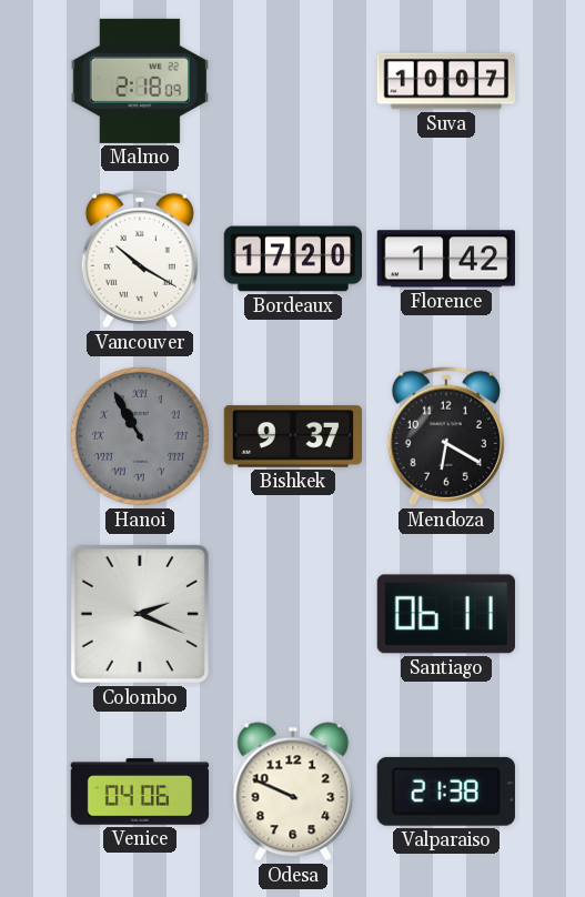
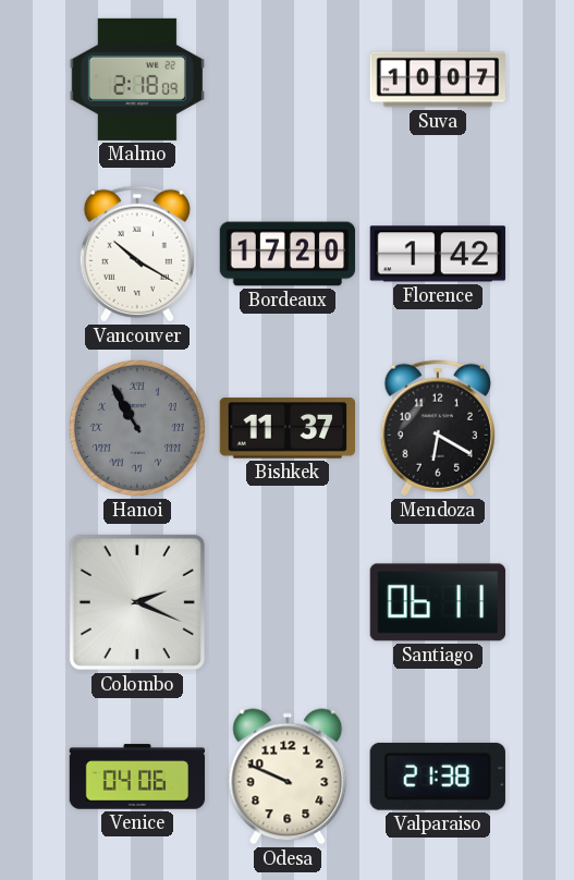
Bishkek: 9:37 -> 11:37
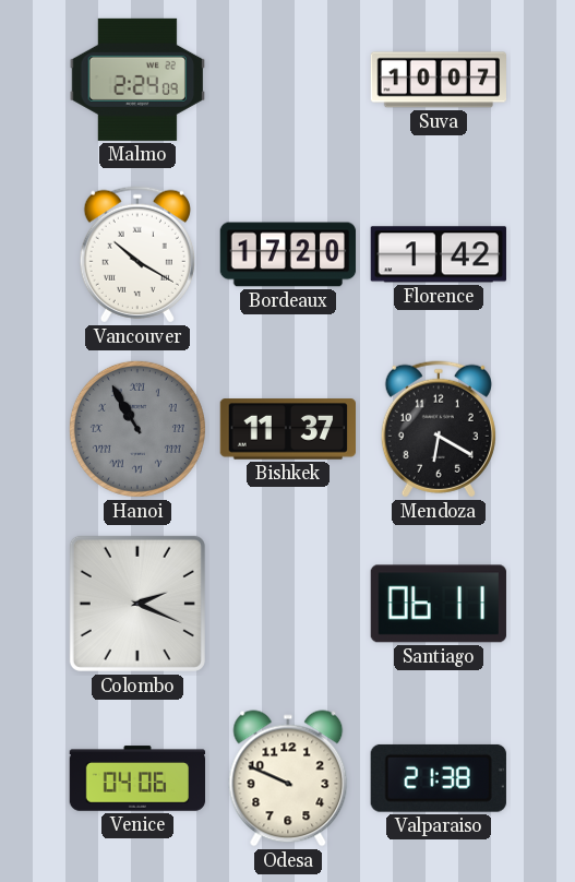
Malmo: 2:18 -> 2:24
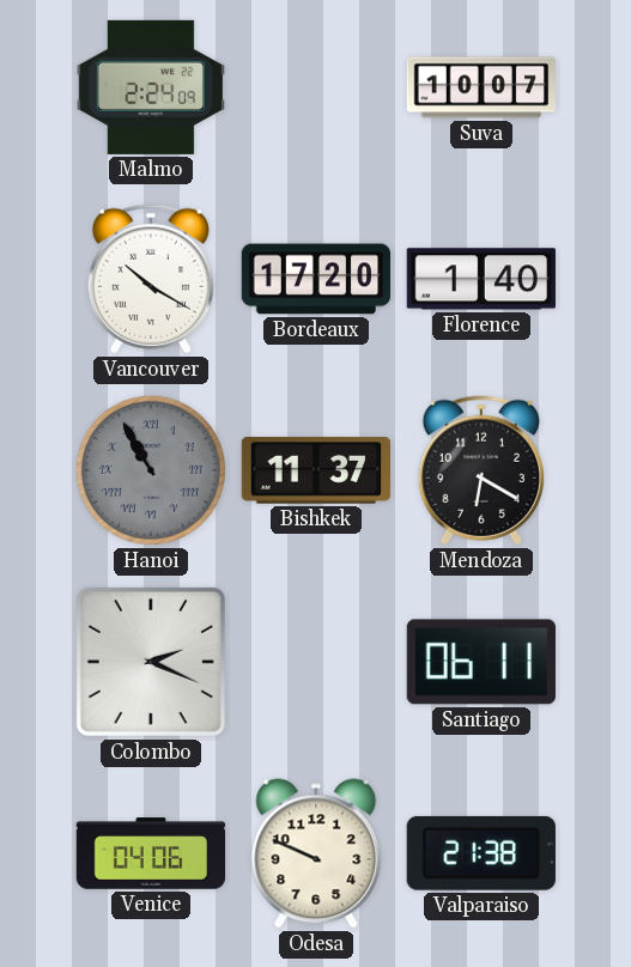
Florence: 1:42 -> 1:40
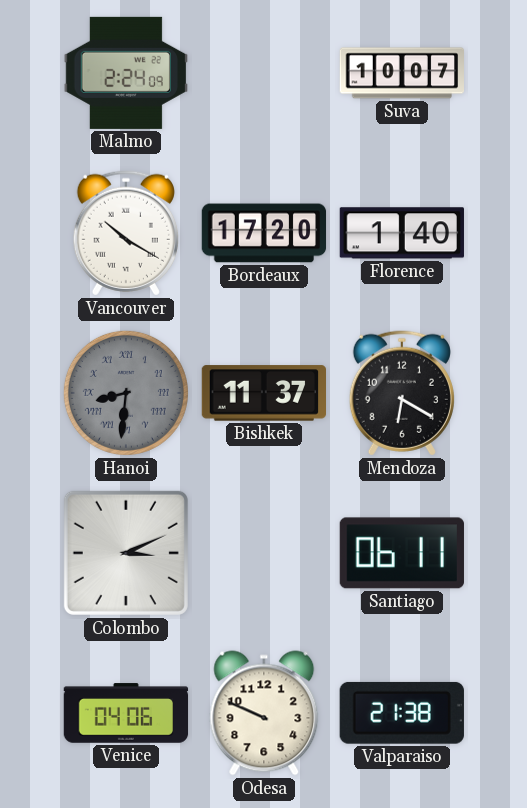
Hanoi: 10:55 -> 8:31
Colombo: 2:19 -> 3:11
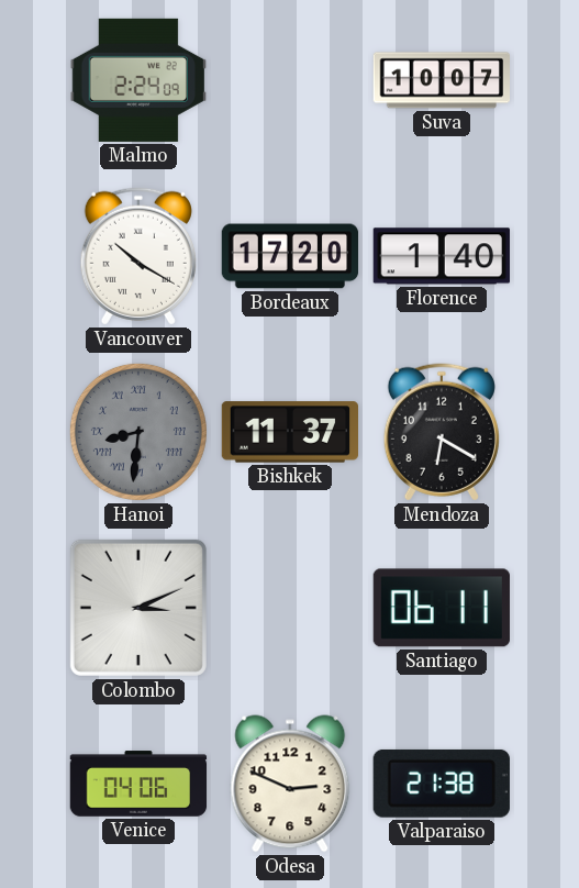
Odesa: 9:49 -> 2:49
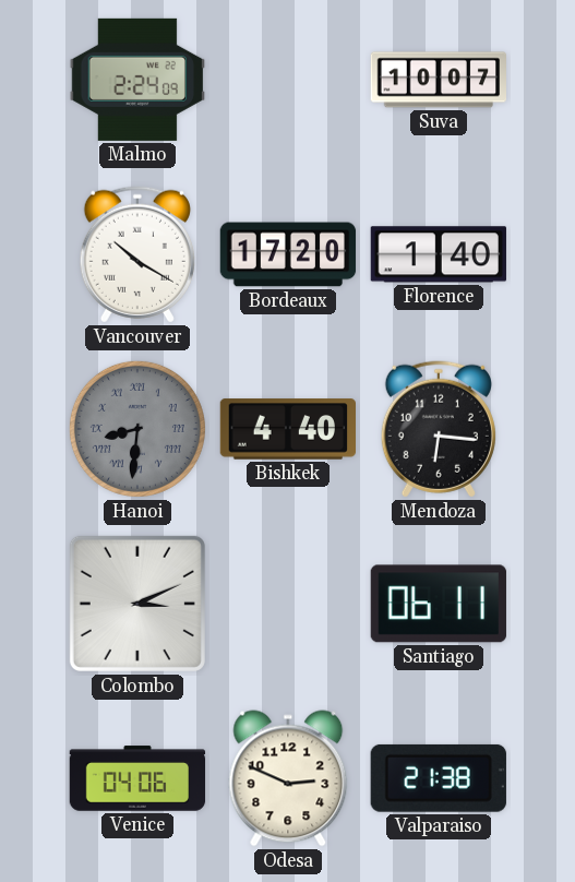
Bishkek: 11:37 -> 4:40
Mendoza: 6:20 -> 6:16
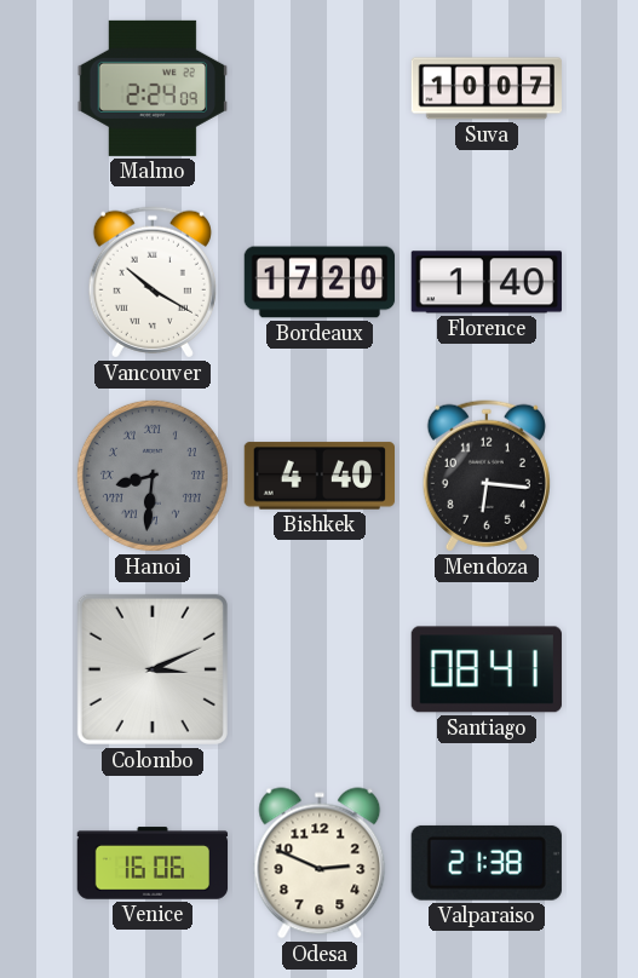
Santiago: 06:11 -> 08:41
Venice: 04:06 -> 16:06
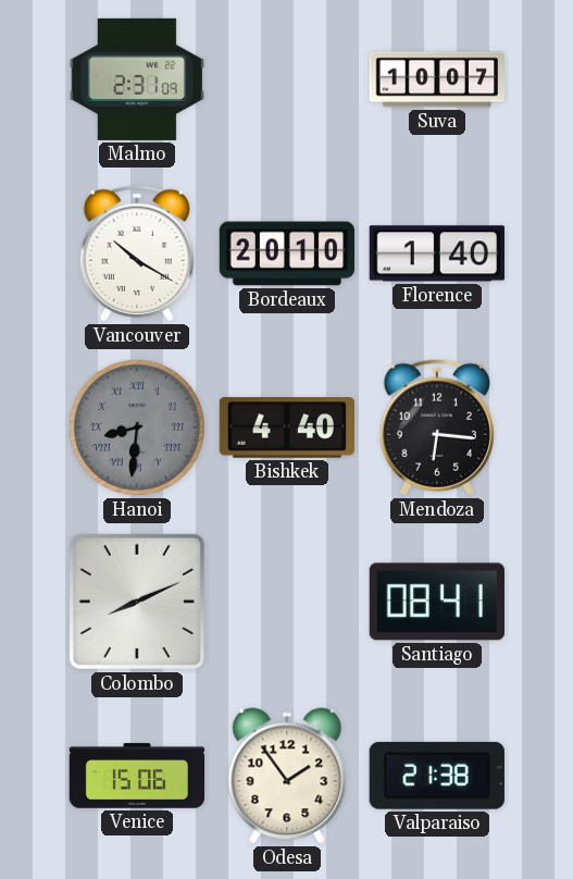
Malmo: 2:24 -> 2:31
Bordeaux: 17:20 -> 20:10
Colombo: 3:11 -> 8:11
Venice: 16:06 -> 15:06
Odesa: 2:49 -> 1:54
